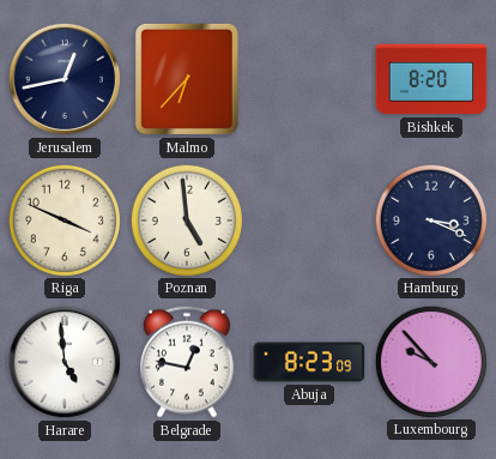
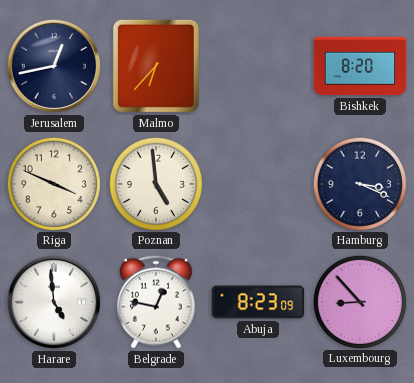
Luxembourg: 9:53 -> 8:53
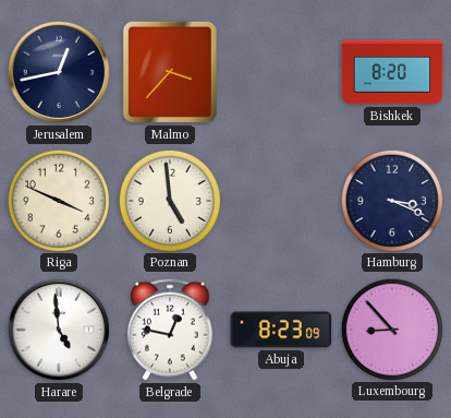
Malmo: 6:37 -> 3:37
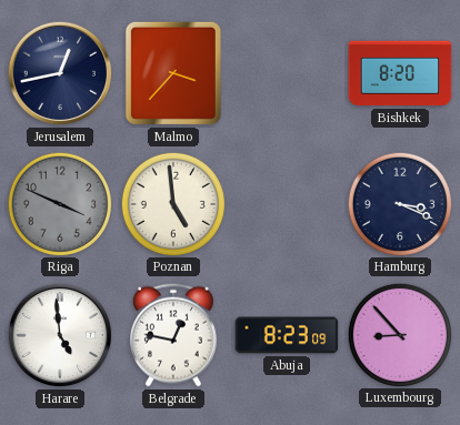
Riga dial: cream -> grey
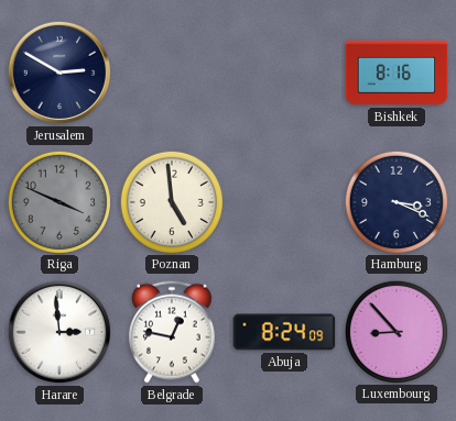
Jerusalem: 12:43 -> 2:50
Malmo: 3:37 -> none
Bishkek: 8:20 -> 8:16
Harare: 4:59 -> 2:59
Abuja: 8:23 -> 8:24
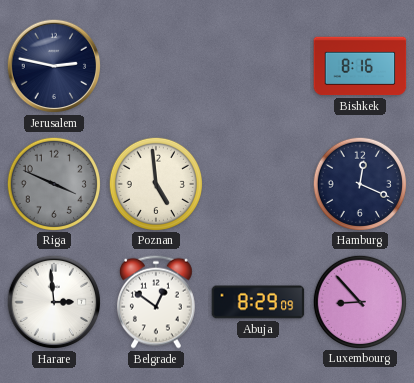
Jerusalem: 2:50 -> 2:47
Hamburg: 3:19 -> 12:19
Belgrade: 12:47 -> 12:51
Abuja: 8:24 -> 8:29
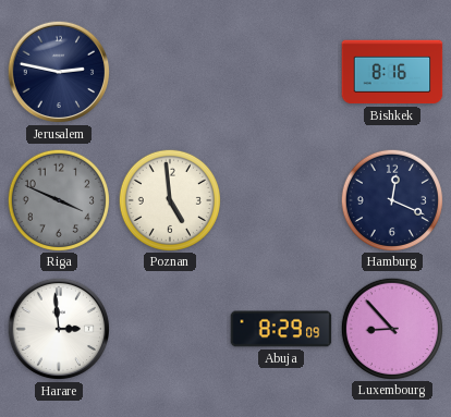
Belgrade: 12:51 -> none
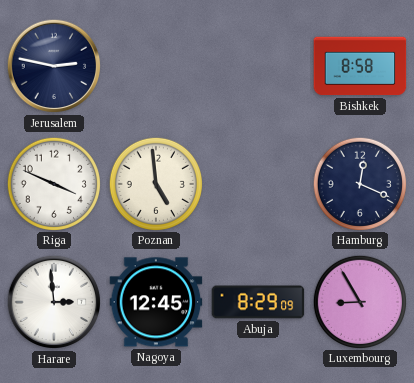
Bishkek: 8:16 -> 8:58
Riga dial: grey -> white
Nagoya: none -> 12:45
Luxembourg: 8:53 -> 8:55
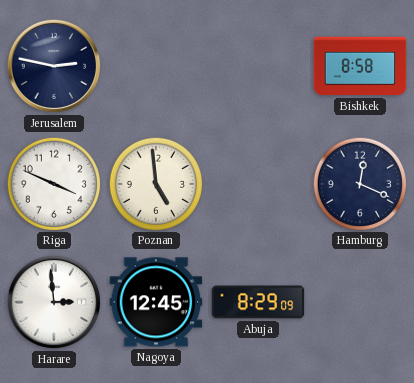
Luxembourg: 8:55 -> none
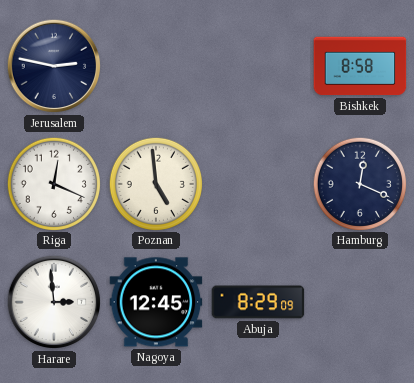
Riga: 3:49 -> 12:19
